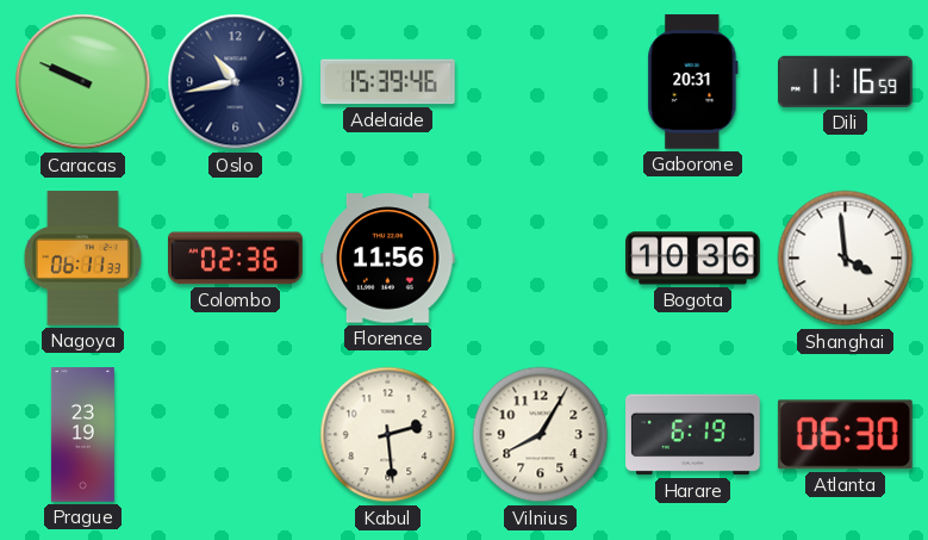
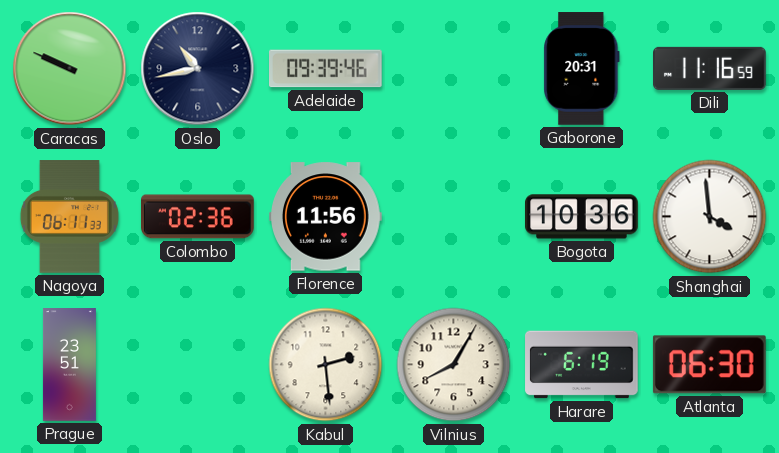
Adelaide: 15:39 -> 09:39
Prague: 23:19 -> 23:51
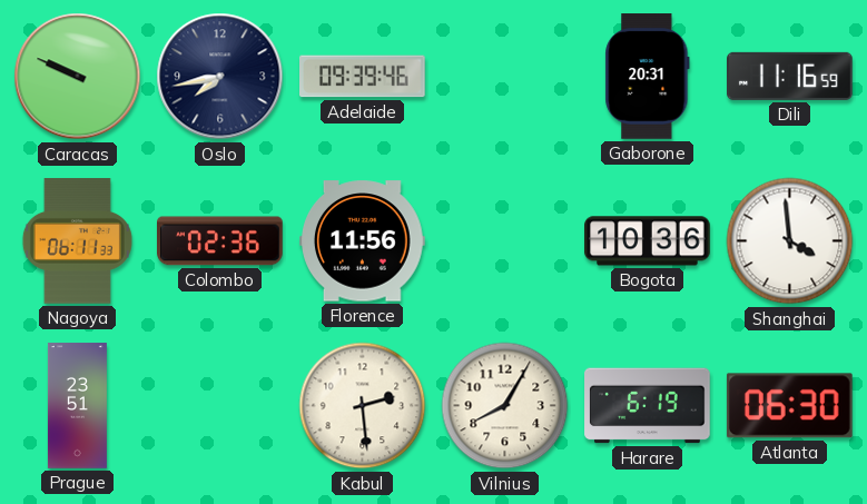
Oslo: 10:43 -> 7:43
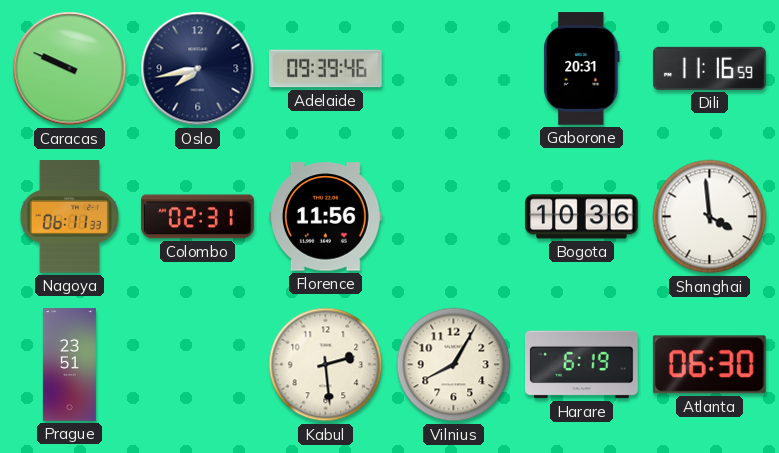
Colombo: 02:36 -> 02:31
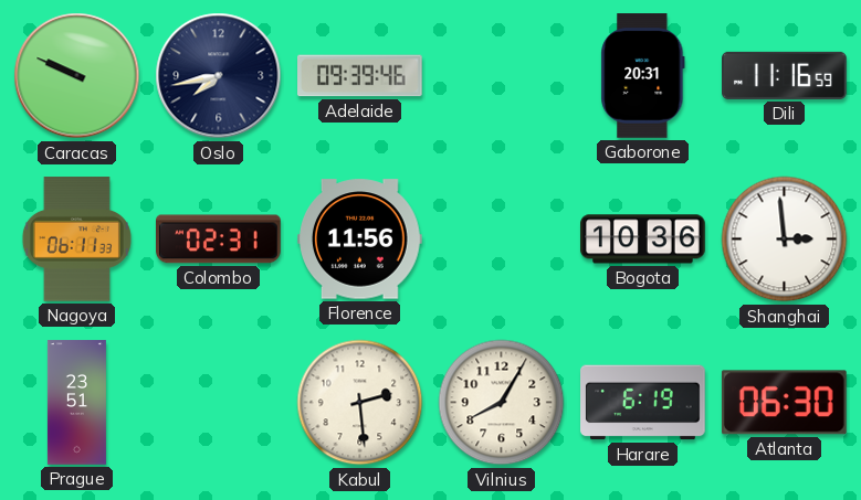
Shanghai: 3:59 -> 2:59
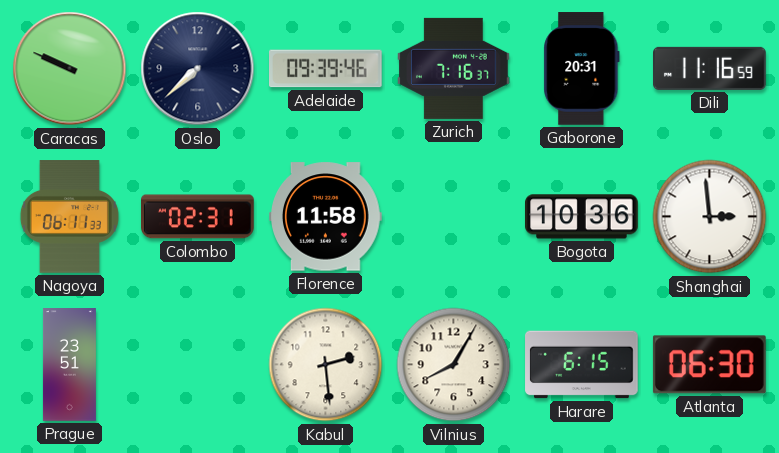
Oslo: 7:43 -> 7:38
Zurich: none -> 7:16
Florence: 11:56 -> 11:58
Harare: 6:19 -> 6:15
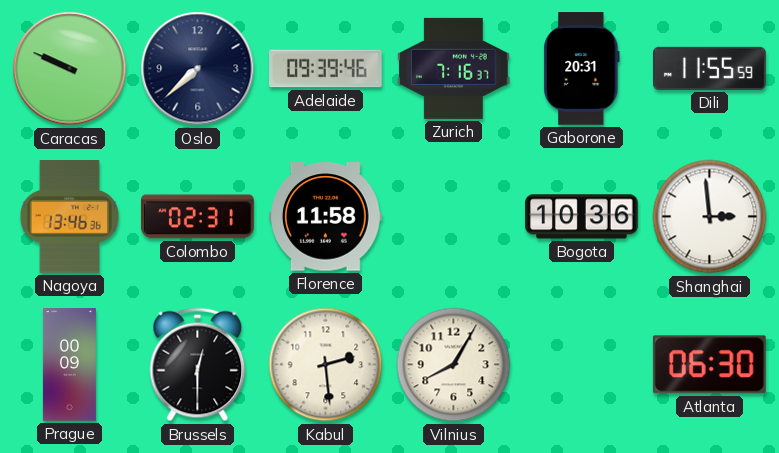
Dili: 11:16 -> 11:55
Nagoya: 06:11 -> 13:46
Prague: 23:51 -> 00:09
Brussels: none -> 12:30
Harare: 6:15 -> none
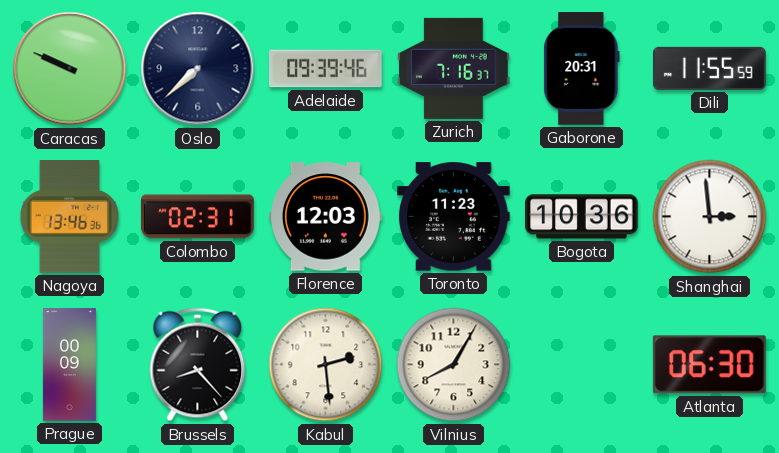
Florence: 11:58 -> 12:03
Toronto: none -> 11:23
Brussels: 12:30 -> 8:23
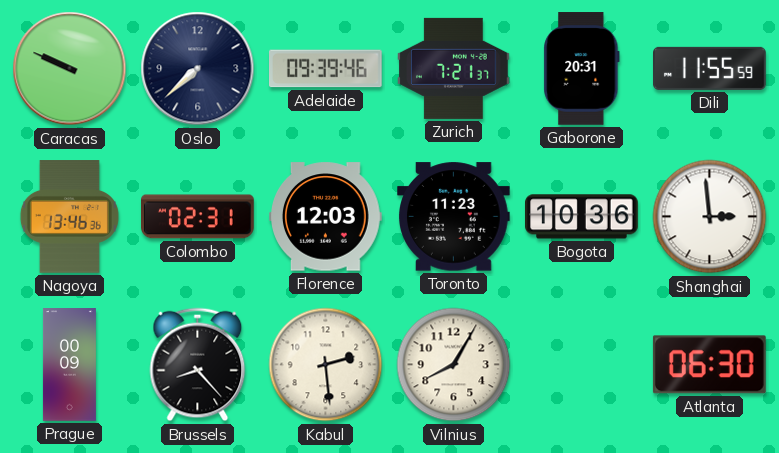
Zurich: 7:16 -> 7:21
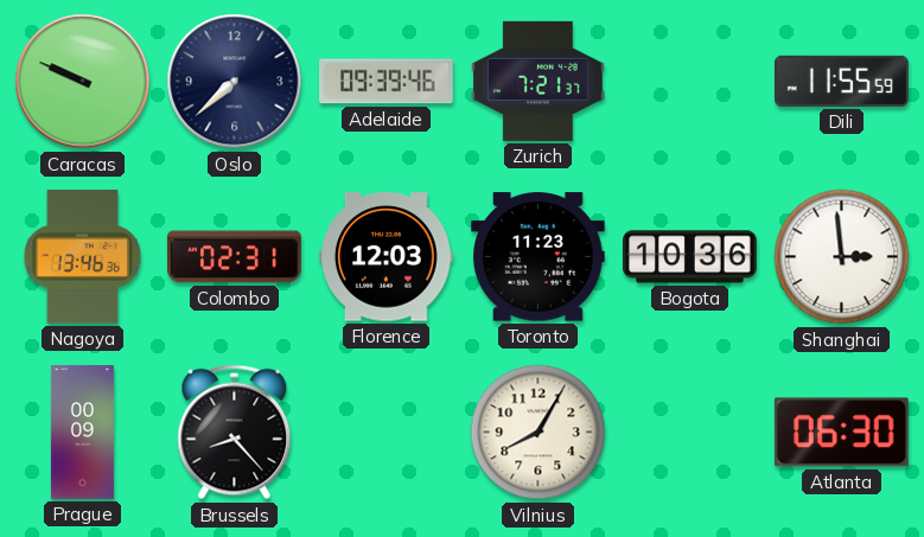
Gaborone: 20:31 -> none
Kabul: 2:29 -> none
